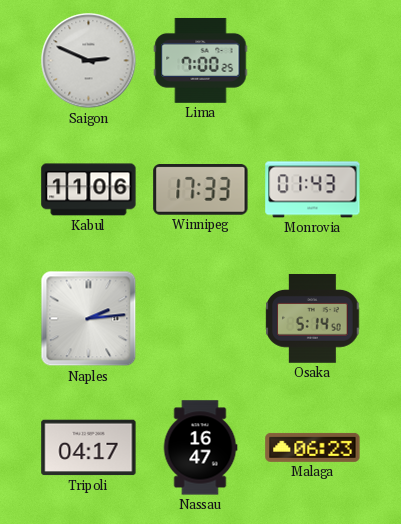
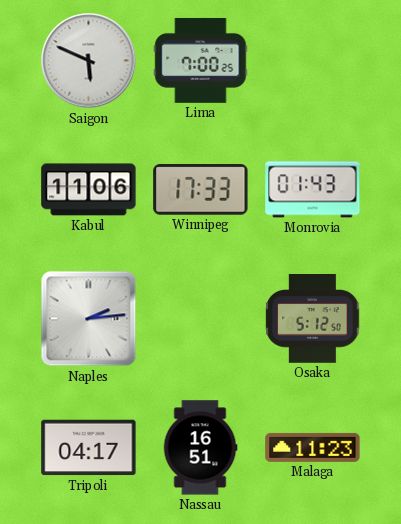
Saigon: 2:49 -> 5:49
Osaka: 5:14 -> 5:12
Nassau: 16:47 -> 16:51
Malaga: 06:23 -> 11:23
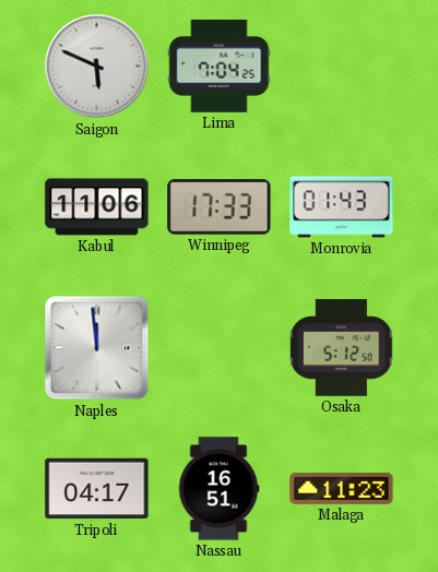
Lima: 7:00 -> 7:04
Naples: 2:14 -> 11:59
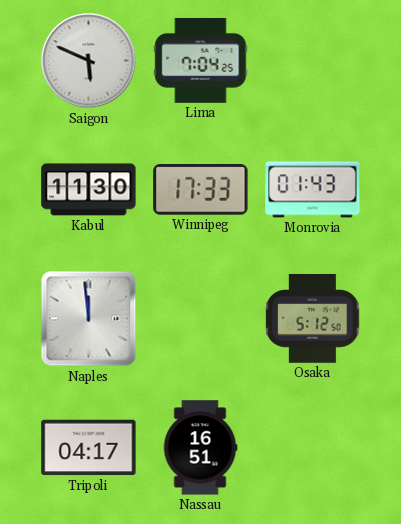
Kabul: 11:06 -> 11:30
Malaga: 11:23 -> none
